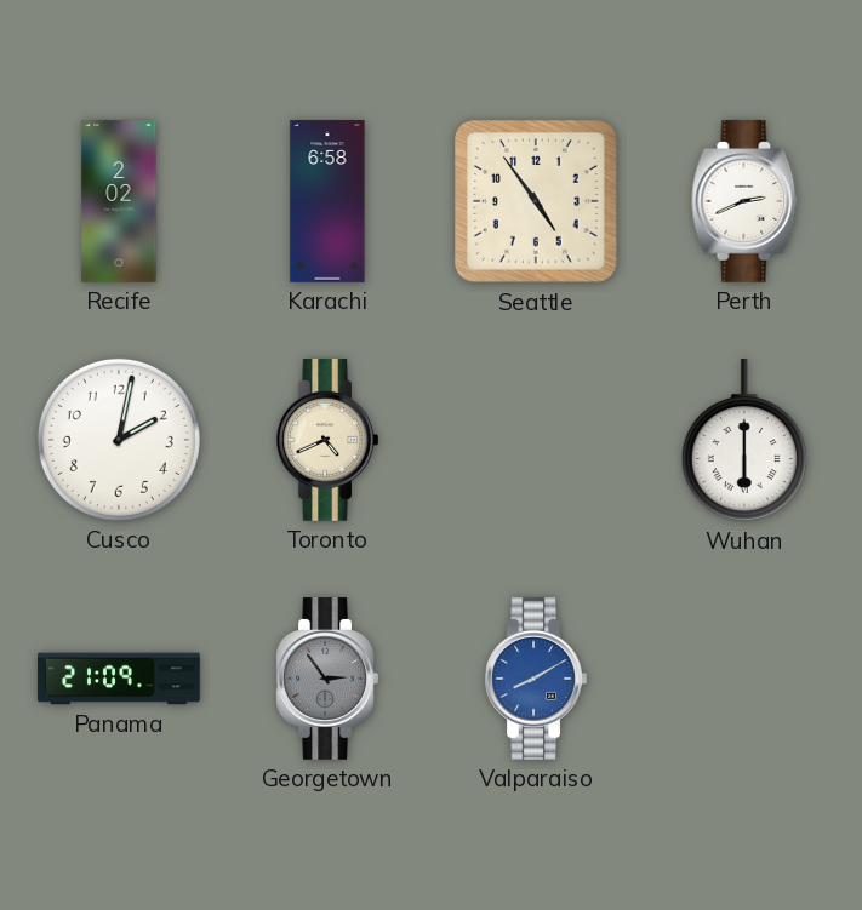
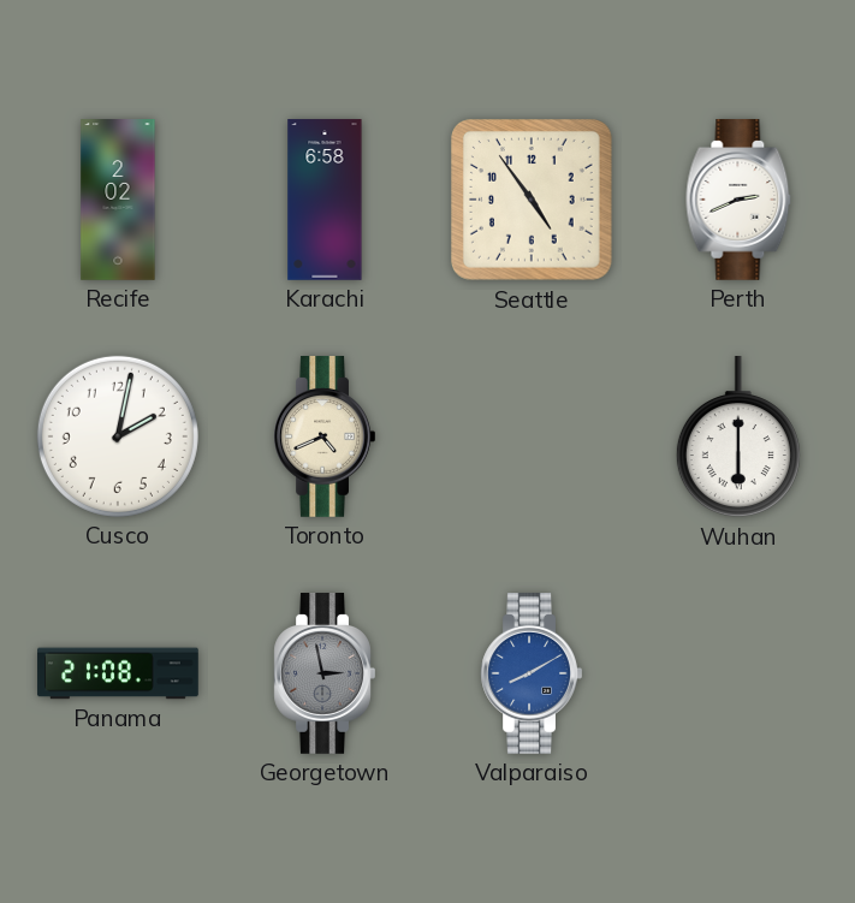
Panama: 21:09 -> 21:08
Georgetown: 2:54 -> 2:58
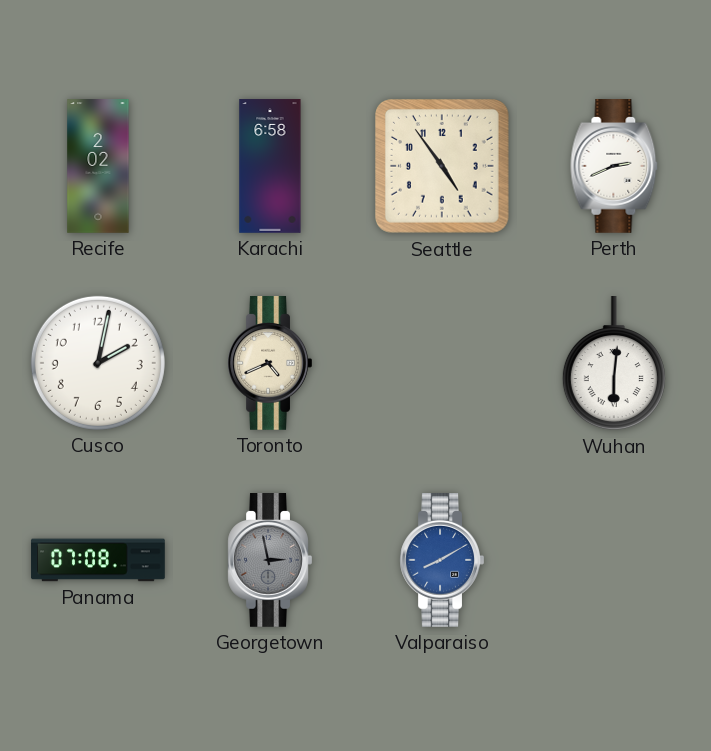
Wuhan: 6:00 -> 6:01
Panama: 21:08 -> 07:08
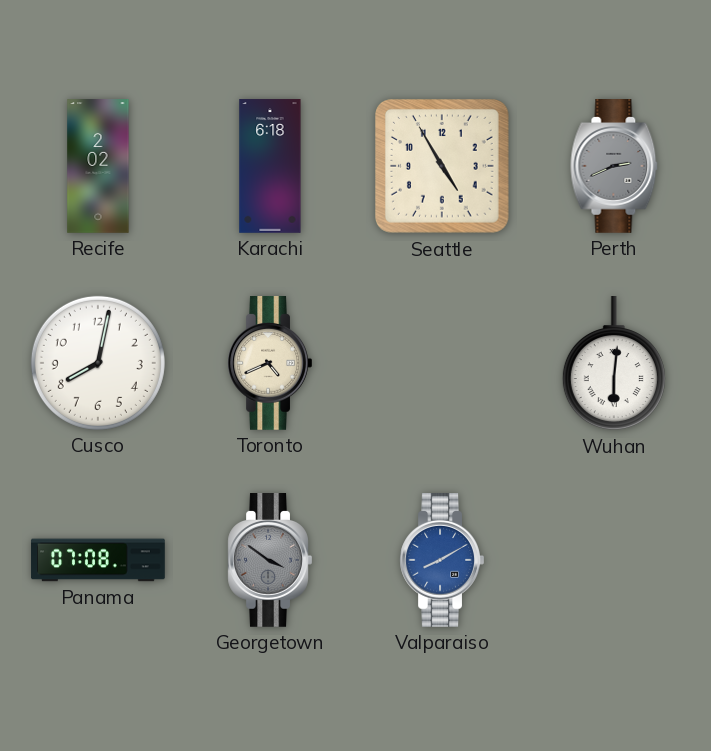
Karachi: 6:58 -> 6:18
Seattle: 4:54 -> 4:55
Perth dial: white -> grey
Cusco: 2:02 -> 8:02
Georgetown: 2:58 -> 3:51
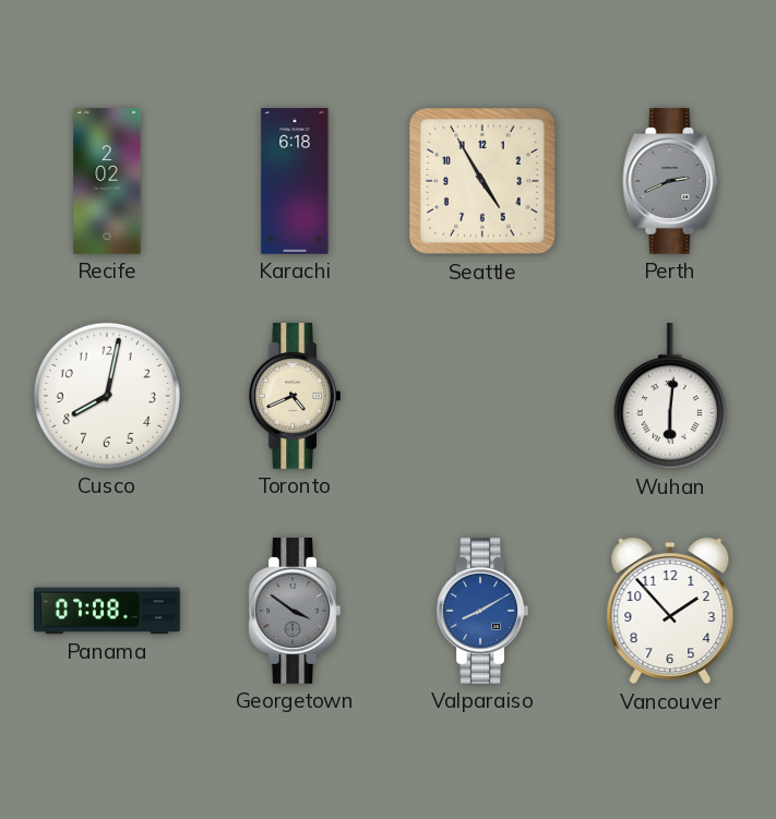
Vancouver: none -> 1:53
